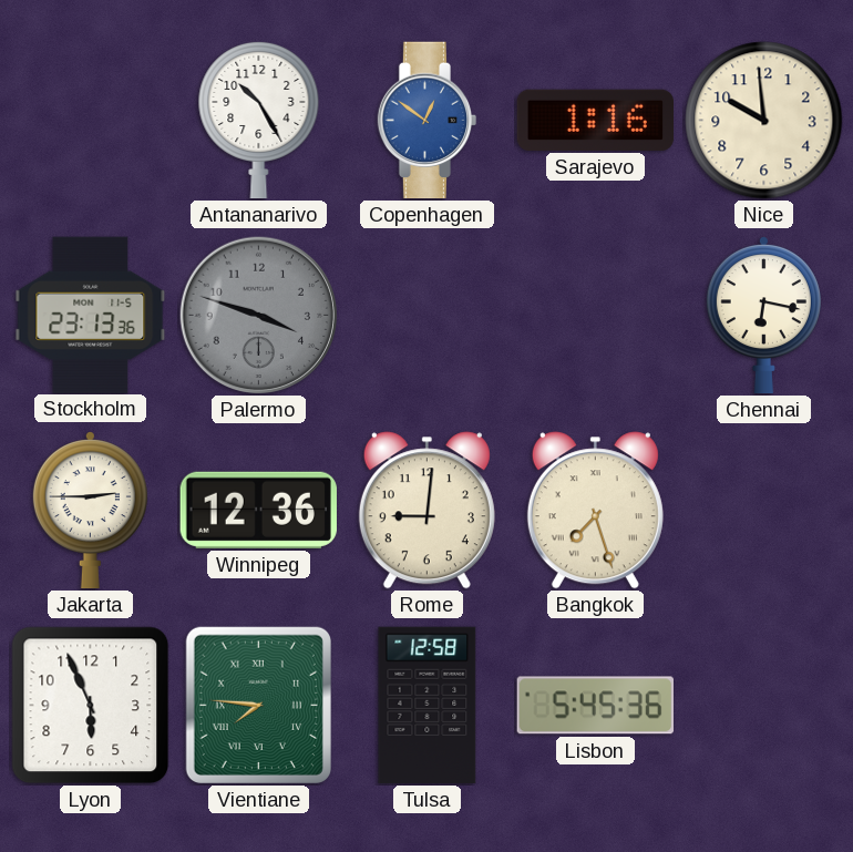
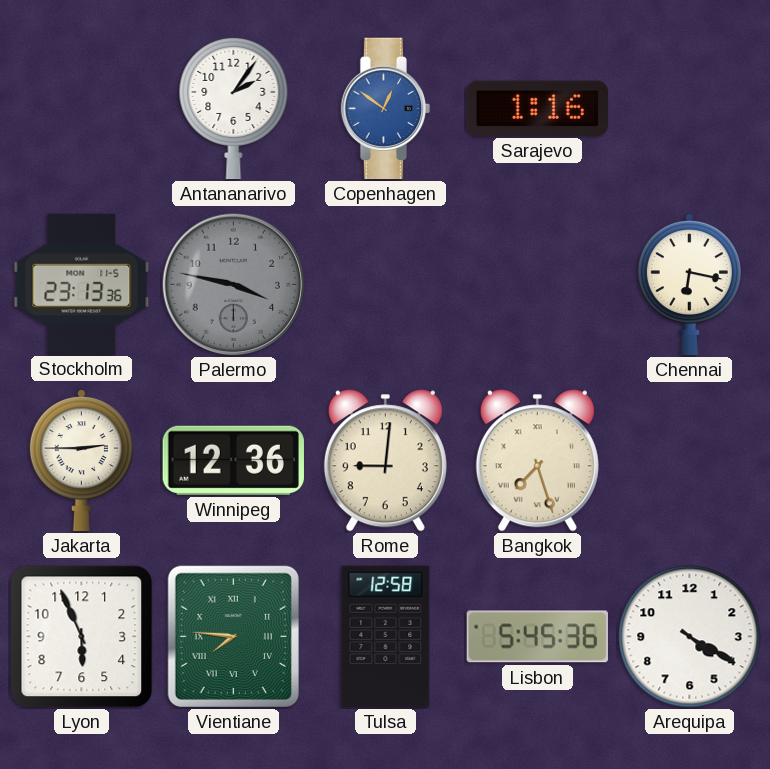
Antananarivo: 10:25 -> 2:06
Nice: 9:59 -> none
Palermo: 3:48 -> 3:47
Arequipa: none -> 4:20
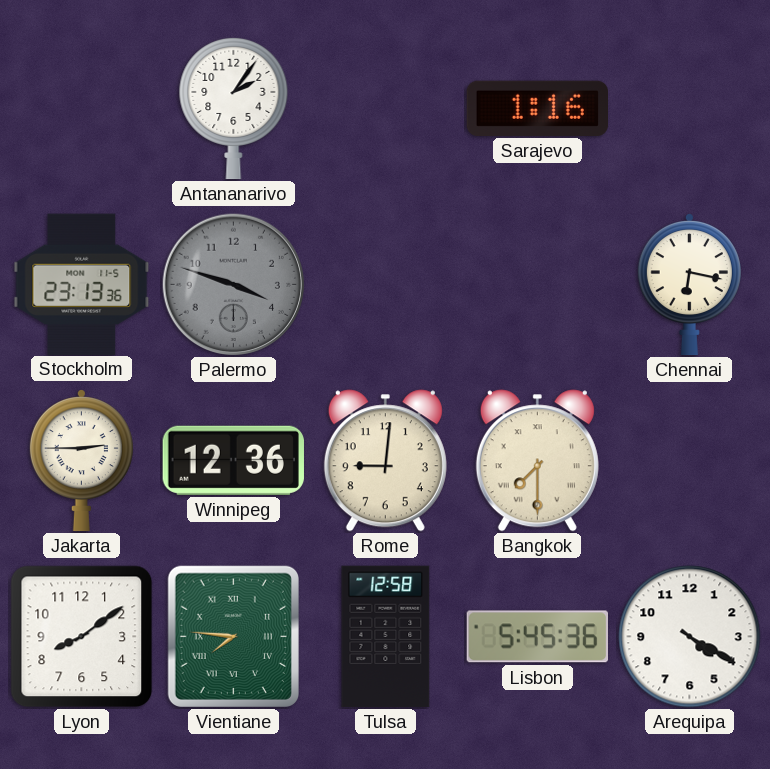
Copenhagen: 12:51 -> none
Palermo: 3:47 -> 3:48
Bangkok: 7:27 -> 7:30
Lyon: 5:56 -> 8:09
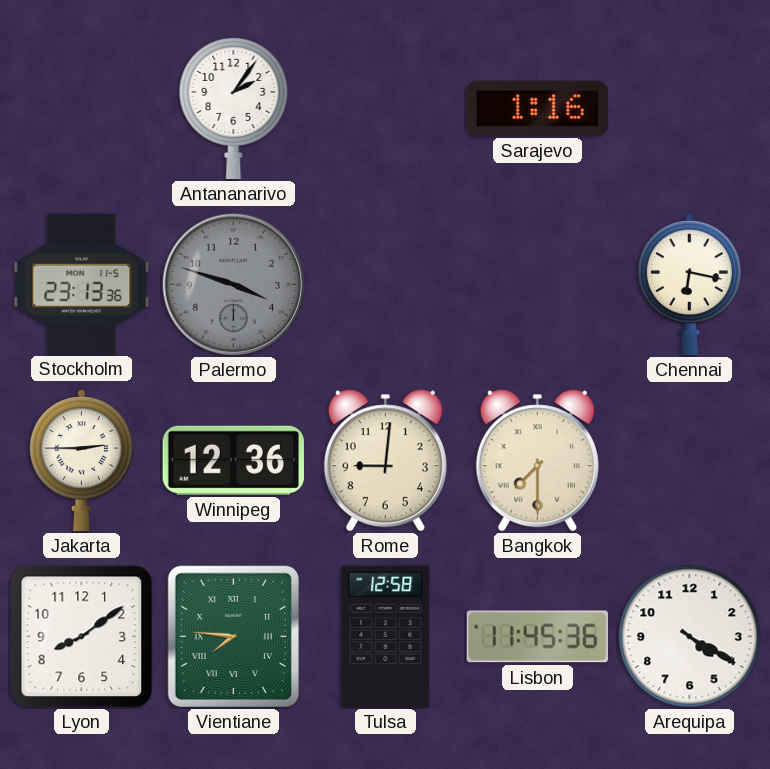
Lisbon: 5:45 -> 11:45
